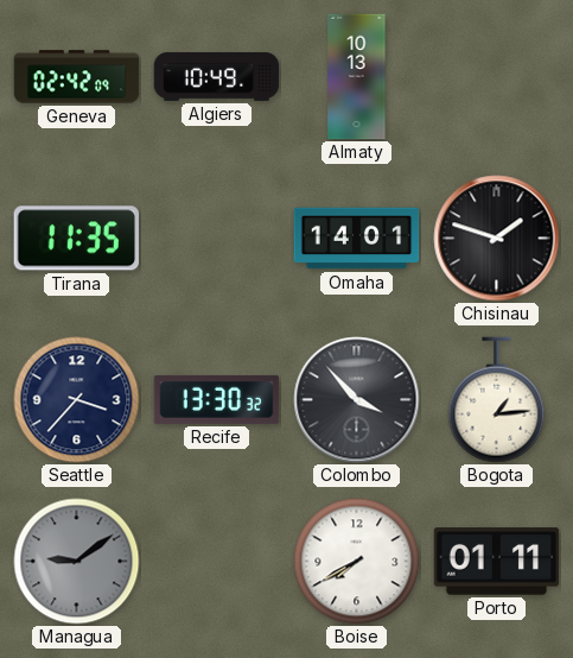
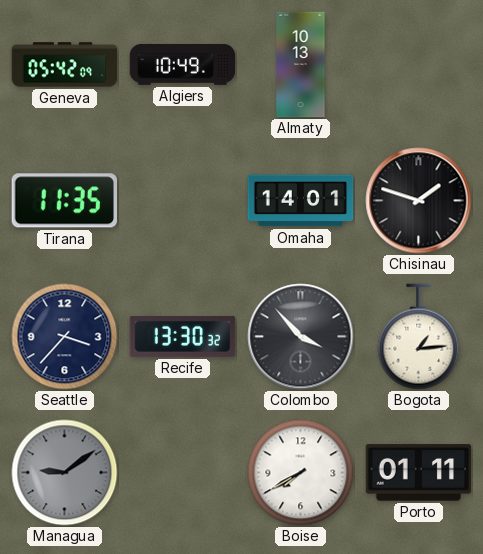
Geneva: 02:42 -> 05:42
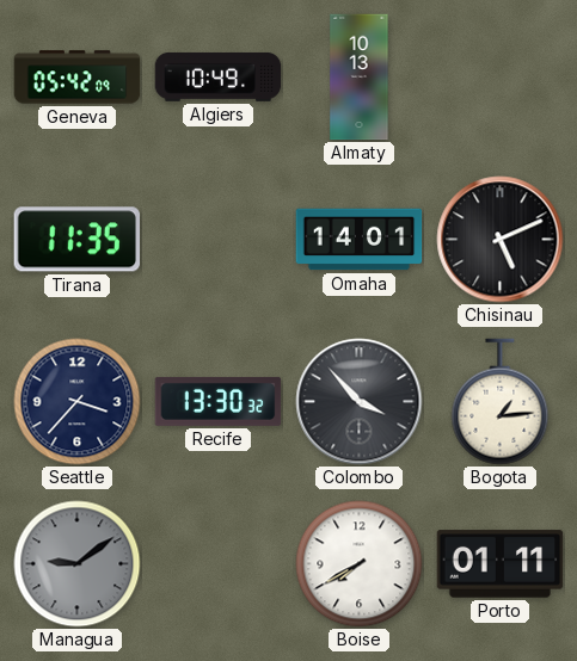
Chisinau: 1:48 -> 5:11
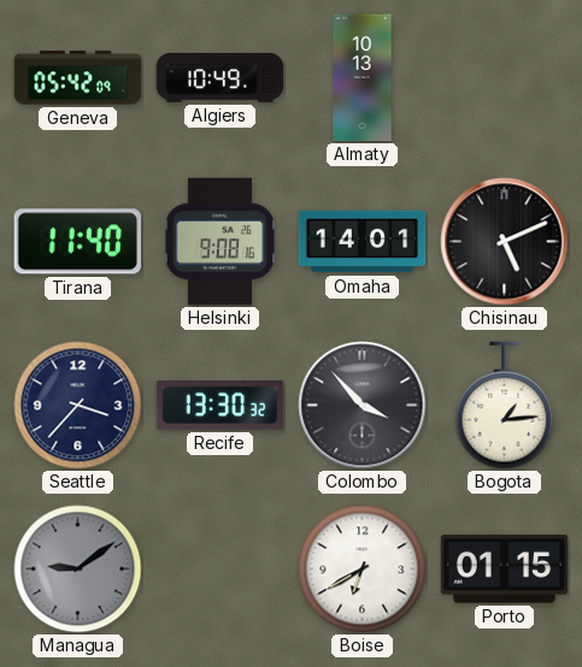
Tirana: 11:35 -> 11:40
Helsinki: none -> 9:08
Boise: 7:40 -> 6:40
Porto: 01:11 -> 01:15
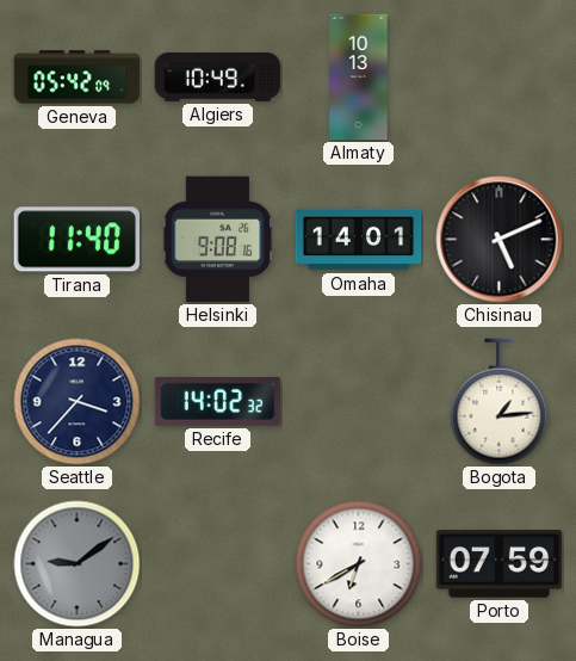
Recife: 13:30 -> 14:02
Colombo: 3:53 -> none
Porto: 01:15 -> 07:59
